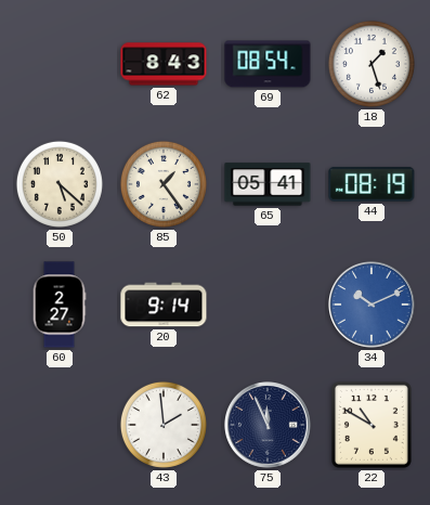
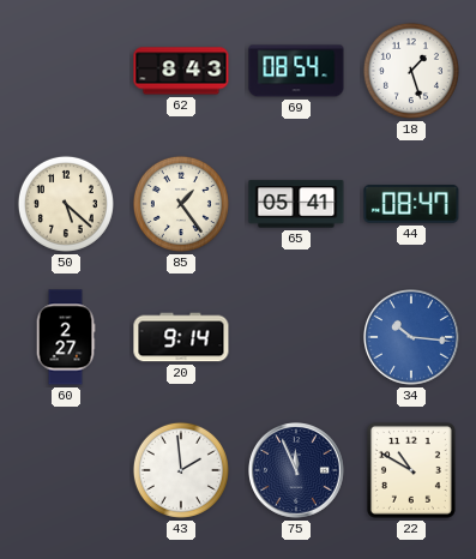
44: 08:19 -> 08:47
34: 10:11 -> 10:16
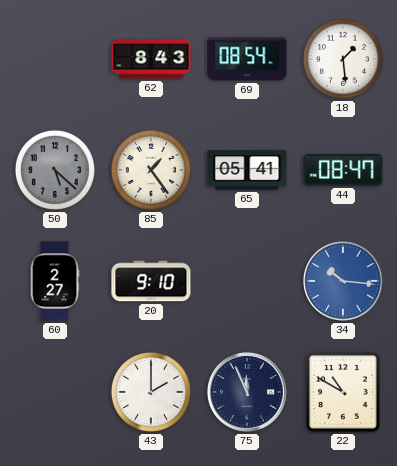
18: 1:27 -> 1:29
50 dial: cream -> grey
20: 9:14 -> 9:10
43: 1:59 -> 2:00
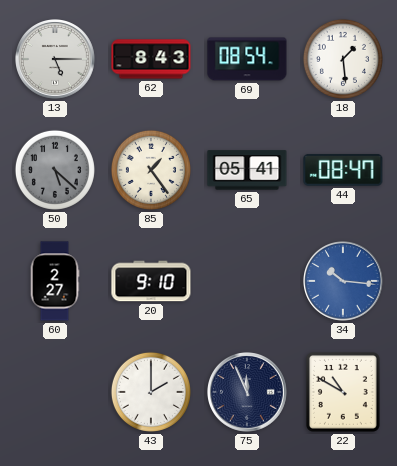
13: none -> 5:15
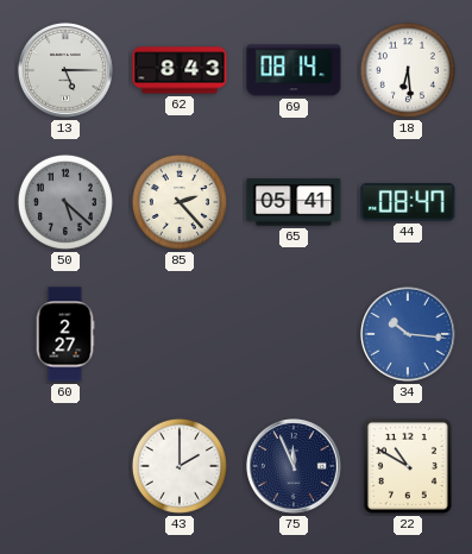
69: 08:54 -> 08:14
18: 1:29 -> 6:29
85: 1:24 -> 2:23
20: 9:10 -> none
